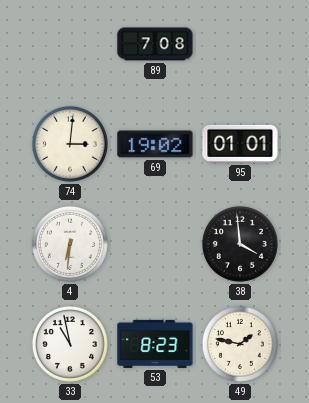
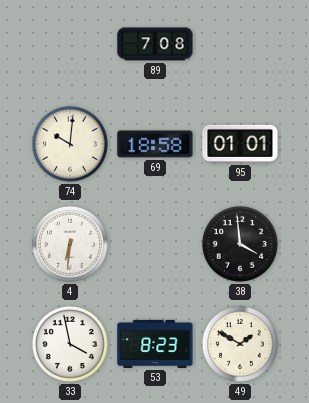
74: 3:01 -> 10:01
69: 19:02 -> 18:58
33: 10:58 -> 3:58
49: 1:47 -> 1:50
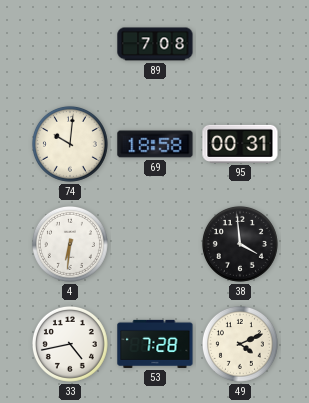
95: 01:01 -> 00:31
33: 3:58 -> 4:43
53: 8:23 -> 7:28
49: 1:50 -> 4:11
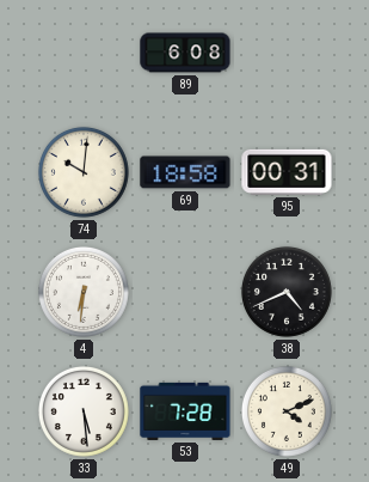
89: 7:08 -> 6:08
38: 3:59 -> 4:41
33: 4:43 -> 5:29
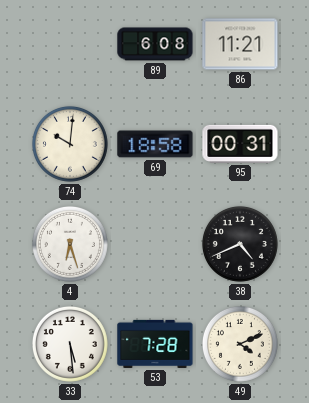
86: none -> 11:21
4: 6:31 -> 6:27
